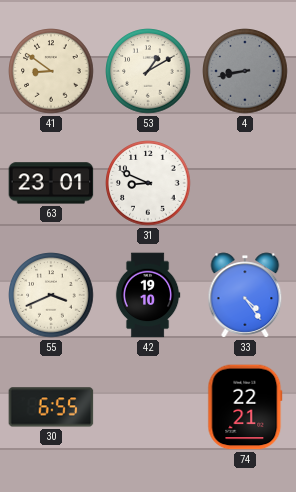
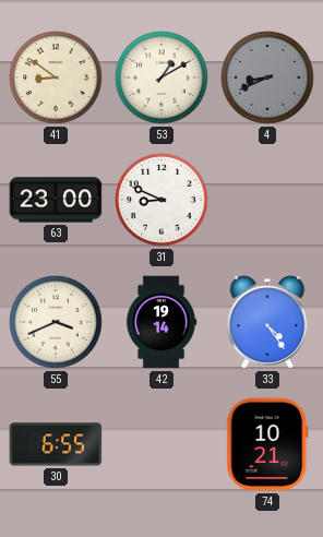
4: 8:43 -> 8:41
63: 23:01 -> 23:00
42: 19:10 -> 19:14
74: 22:21 -> 10:21
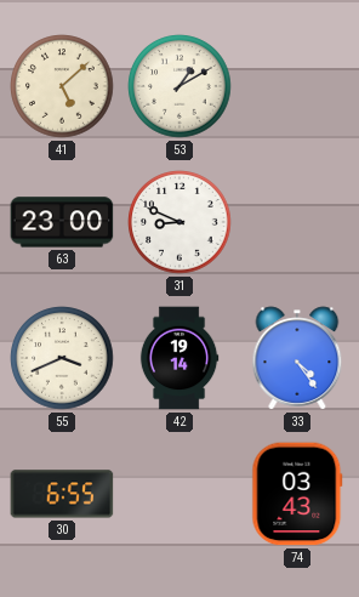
41: 8:51 -> 5:08
4: 8:41 -> none
74: 10:21 -> 03:43
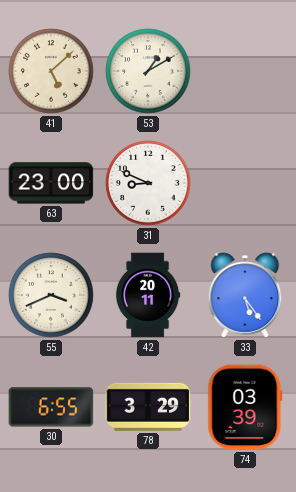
42: 19:14 -> 20:11
33: 4:24 -> 5:24
78: none -> 3:29
74: 03:43 -> 03:39
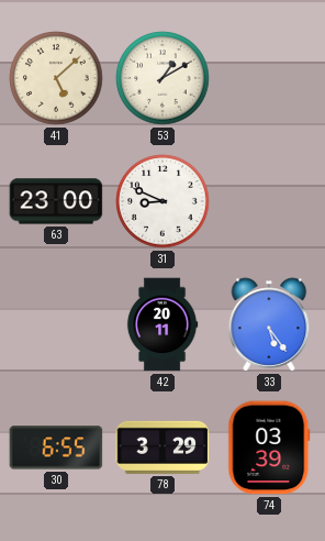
55: 3:41 -> none
